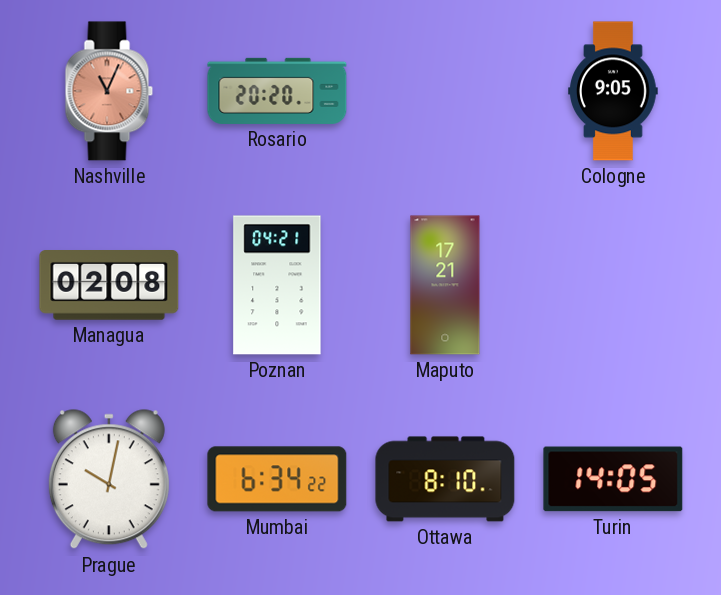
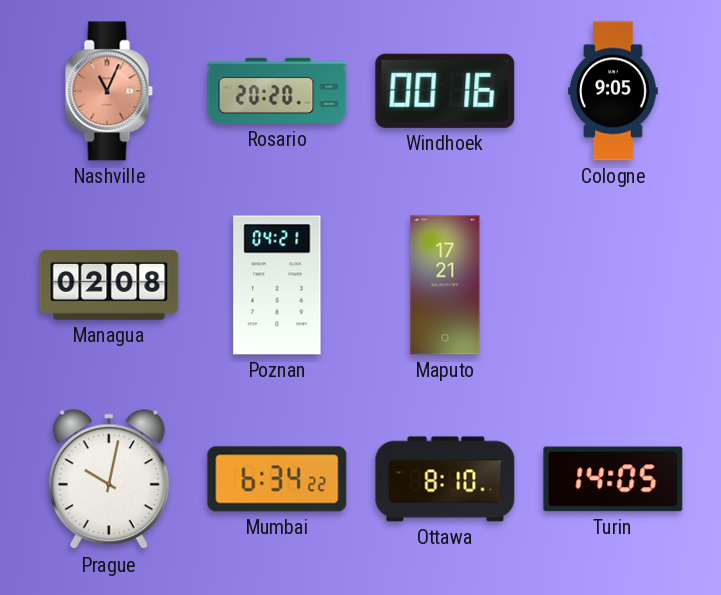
Windhoek: none -> 00:16
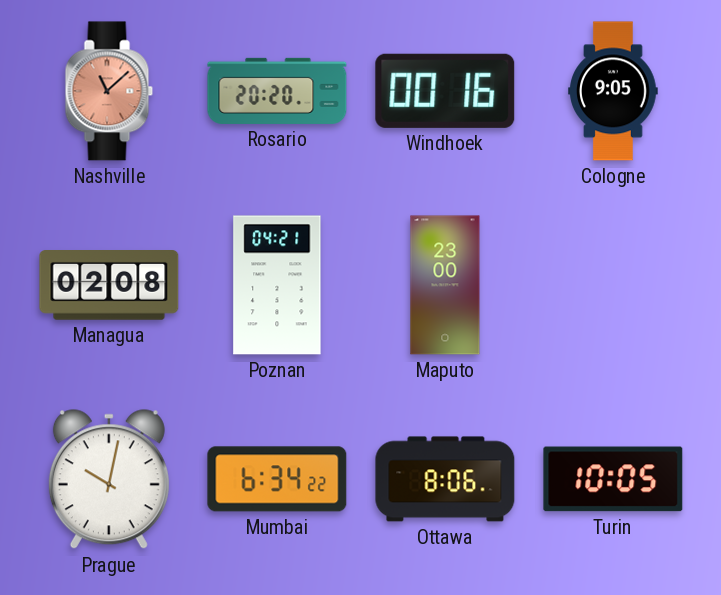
Nashville: 11:04 -> 11:08
Maputo: 17:21 -> 23:00
Ottawa: 8:10 -> 8:06
Turin: 14:05 -> 10:05
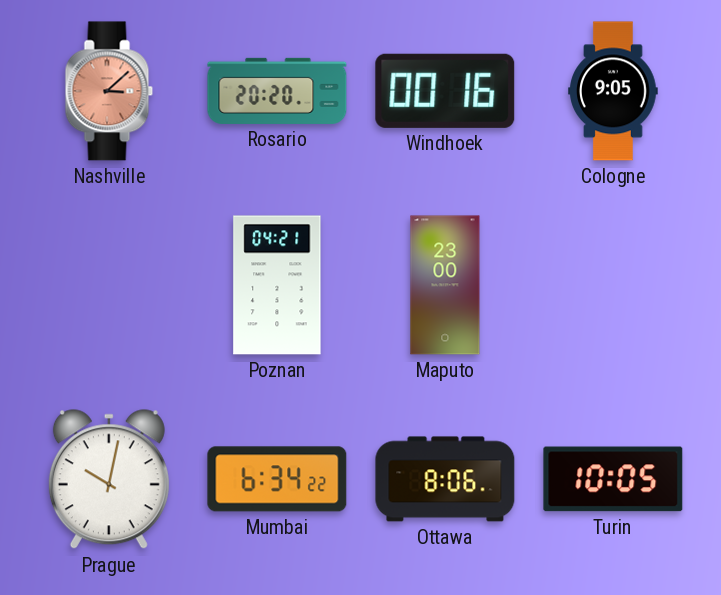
Nashville: 11:08 -> 3:08
Managua: 02:08 -> none
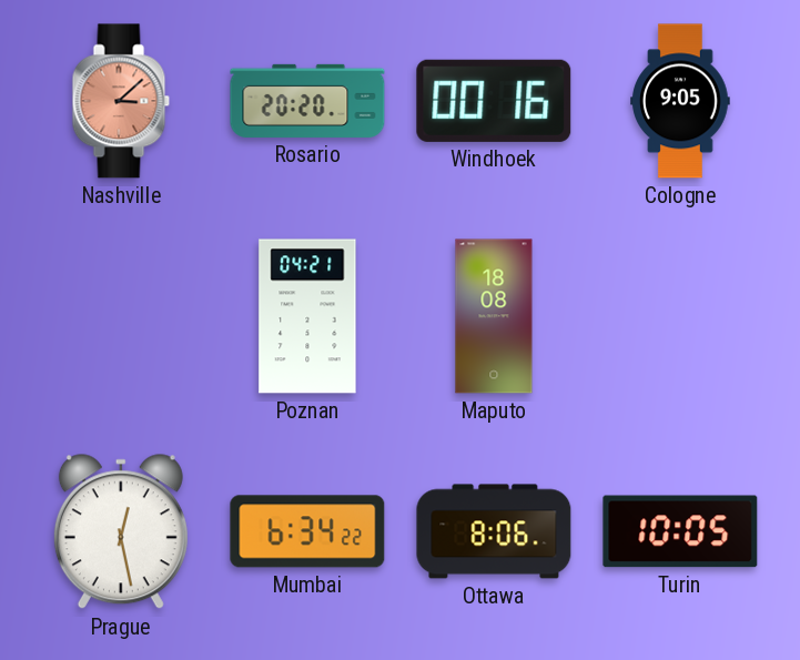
Maputo: 23:00 -> 18:08
Prague: 10:02 -> 12:28
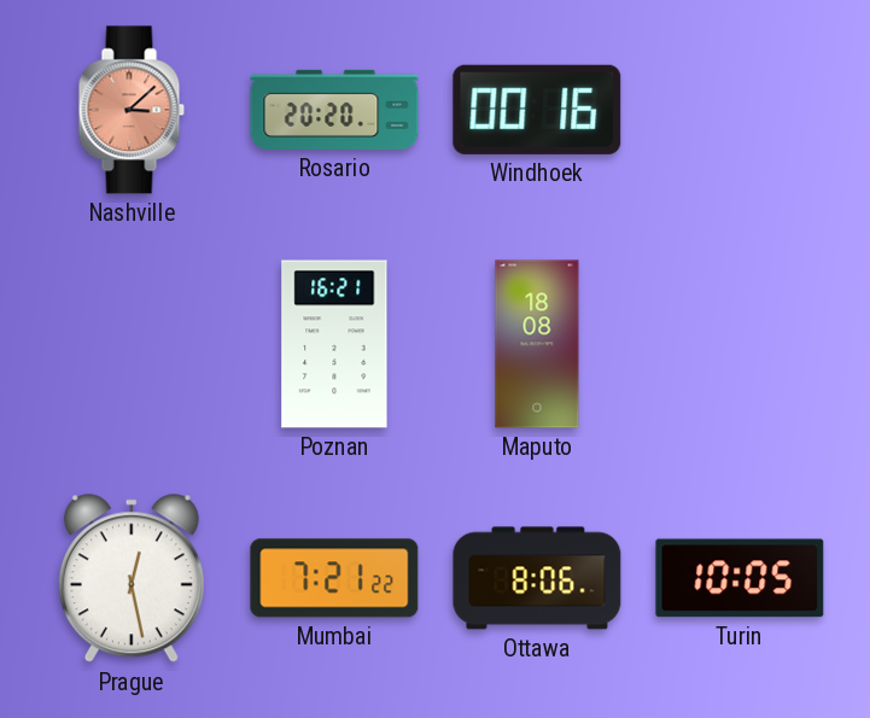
Cologne: 9:05 -> none
Poznan: 04:21 -> 16:21
Mumbai: 6:34 -> 7:21
